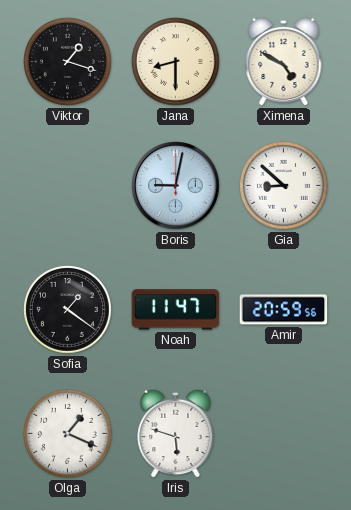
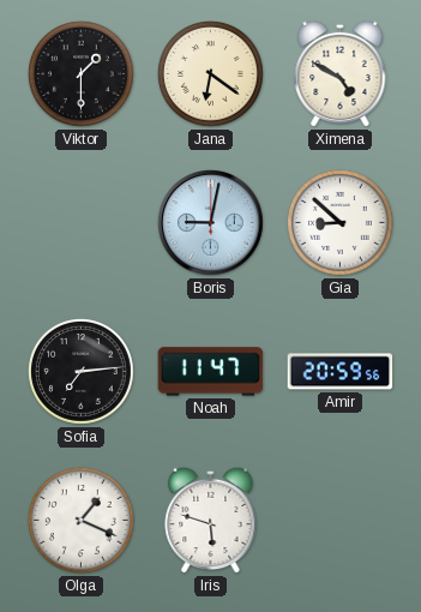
Viktor: 1:18 -> 1:30
Jana: 8:30 -> 6:21
Sofia: 1:21 -> 7:14
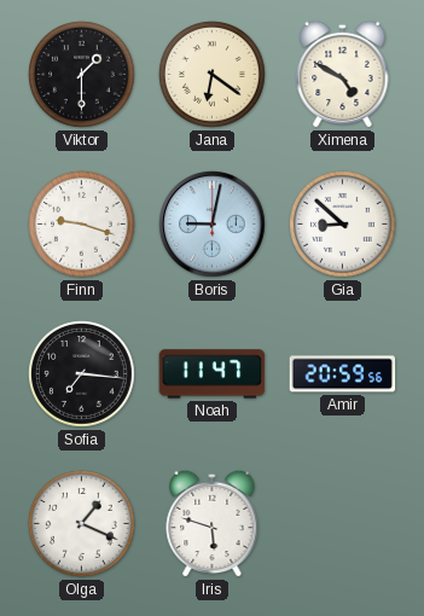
Finn: none -> 9:18
Sofia: 7:14 -> 7:16
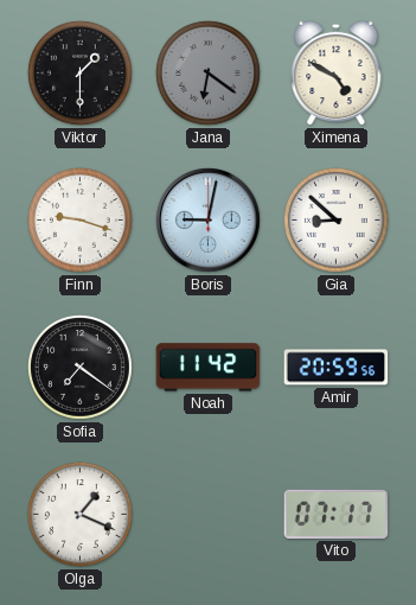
Jana dial: cream -> grey
Sofia: 7:16 -> 7:21
Noah: 11:47 -> 11:42
Iris: 5:48 -> none
Vito: none -> 07:17
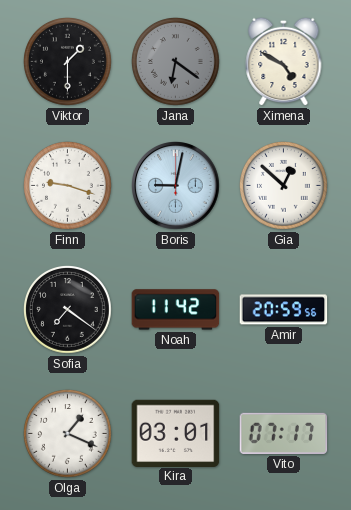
Gia: 8:52 -> 12:52
Kira: none -> 03:01
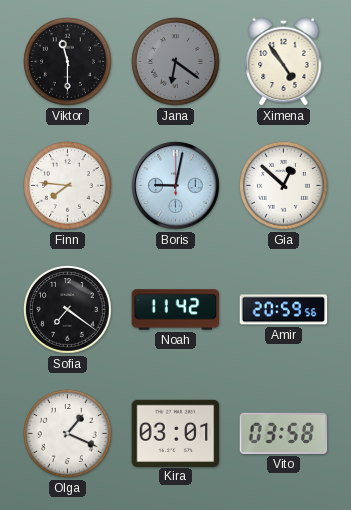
Viktor: 1:30 -> 11:30
Ximena: 4:50 -> 4:54
Finn: 9:18 -> 7:46
Vito: 07:17 -> 03:58
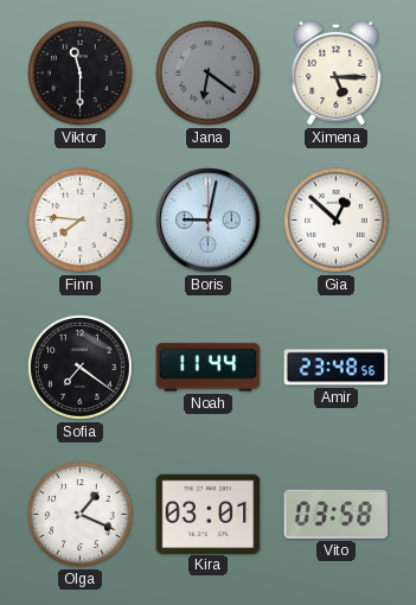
Ximena: 4:54 -> 5:15
Noah: 11:42 -> 11:44
Amir: 20:59 -> 23:48
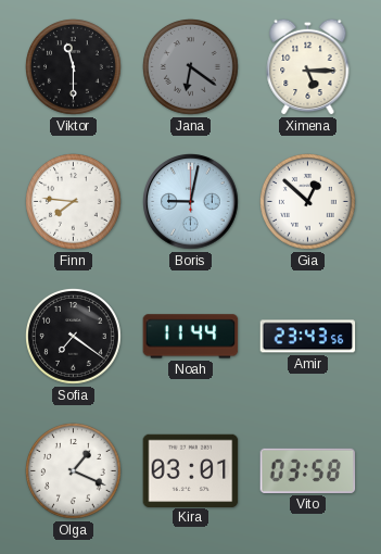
Amir: 23:48 -> 23:43
